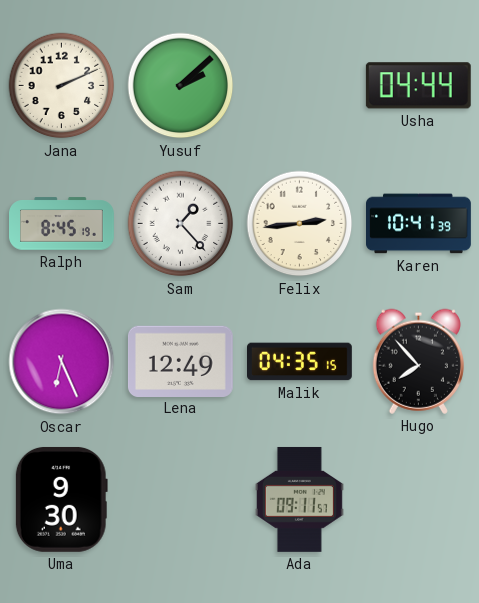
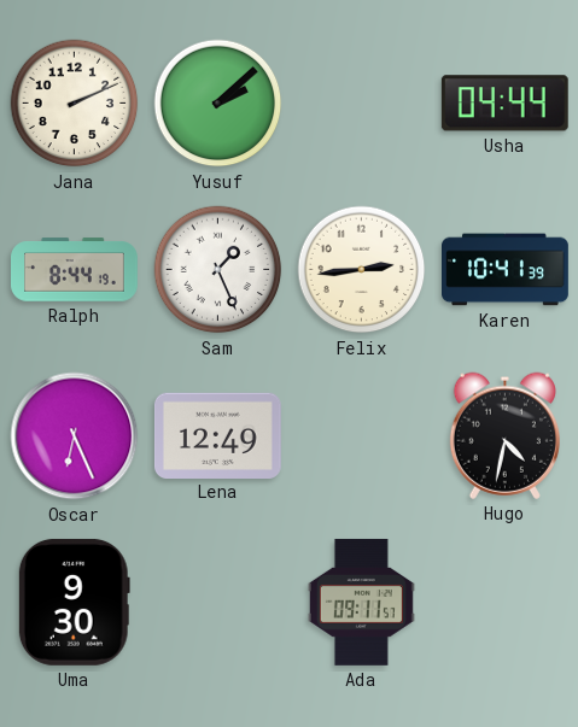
Ralph: 8:45 -> 8:44
Sam: 1:23 -> 1:26
Malik: 04:35 -> none
Hugo: 7:53 -> 4:32
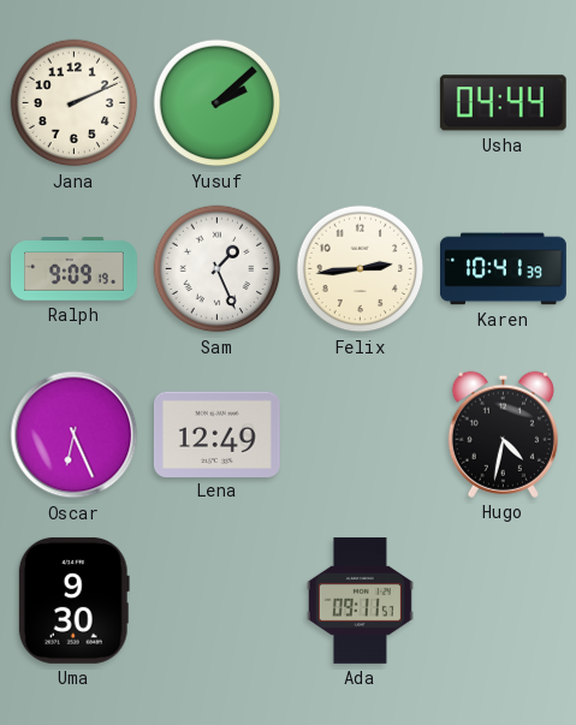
Ralph: 8:44 -> 9:09
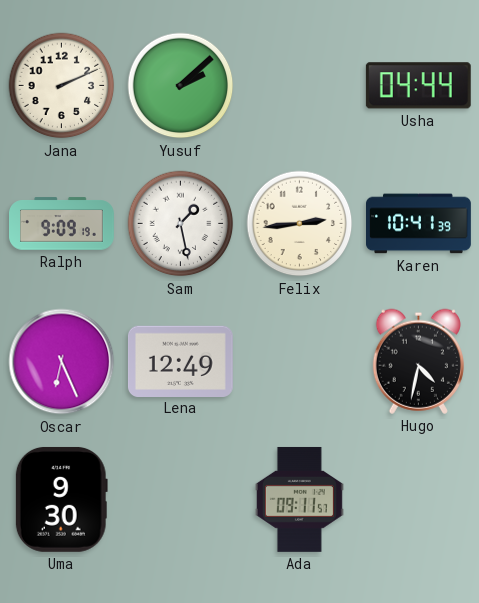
Sam: 1:26 -> 1:28
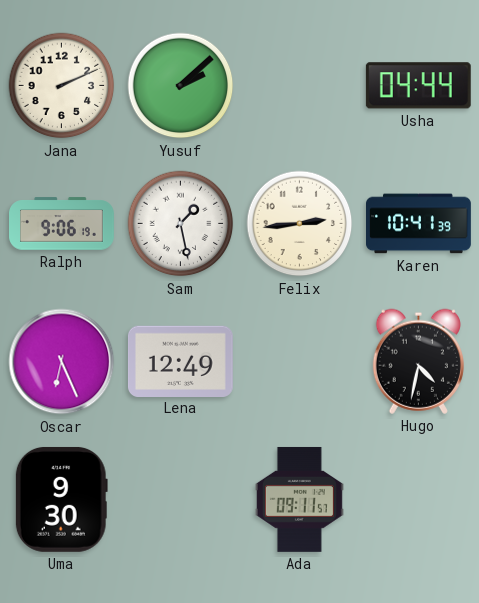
Ralph: 9:09 -> 9:06
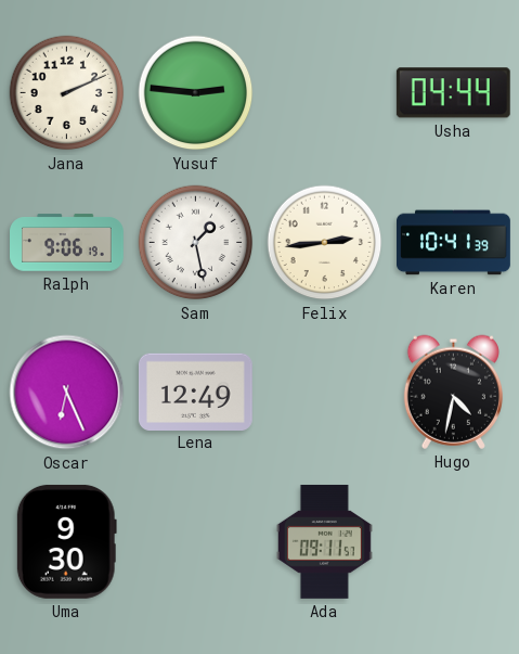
Yusuf: 2:08 -> 2:46
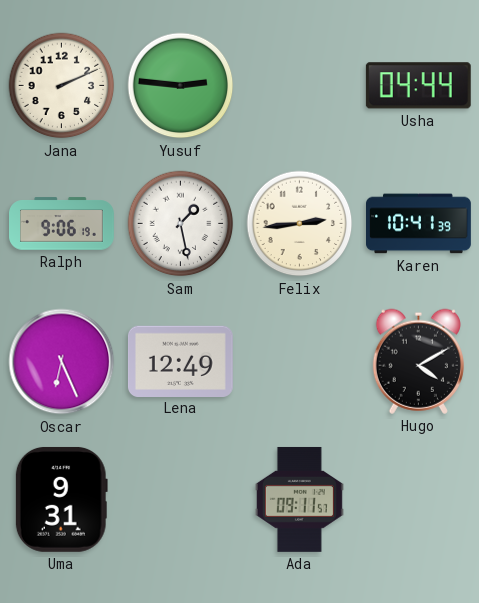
Hugo: 4:32 -> 4:10
Uma: 9:30 -> 9:31
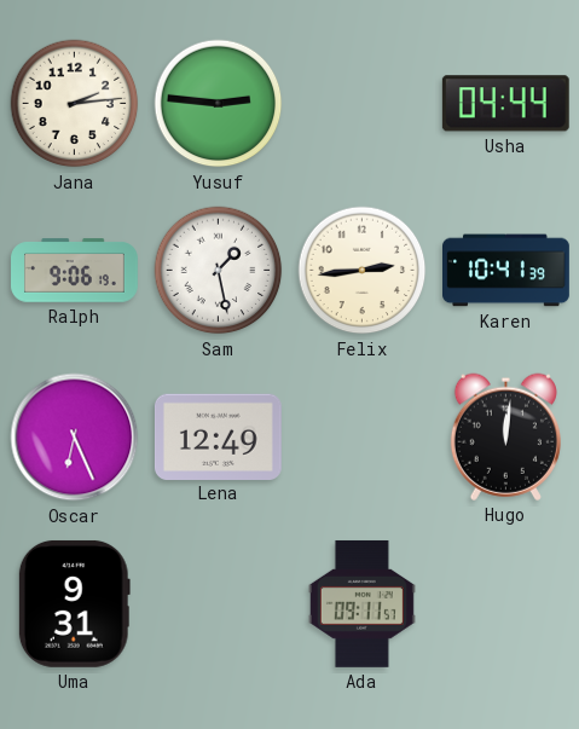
Jana: 2:11 -> 2:14
Hugo: 4:10 -> 12:01
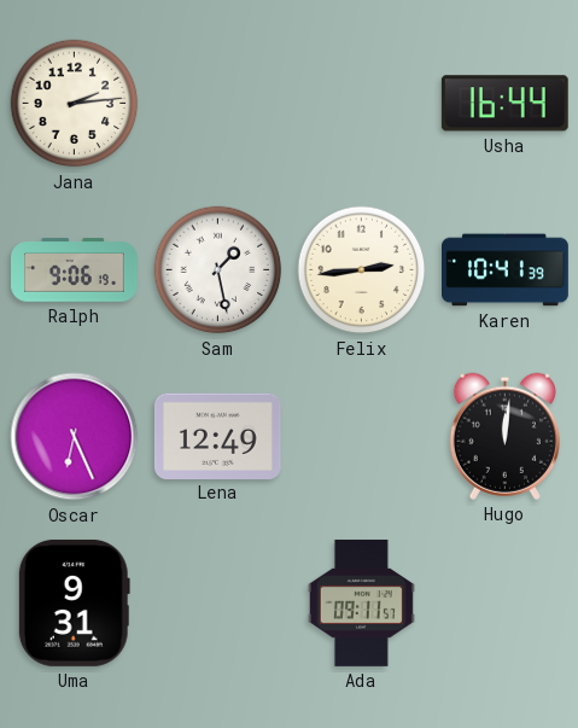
Yusuf: 2:46 -> none
Usha: 04:44 -> 16:44
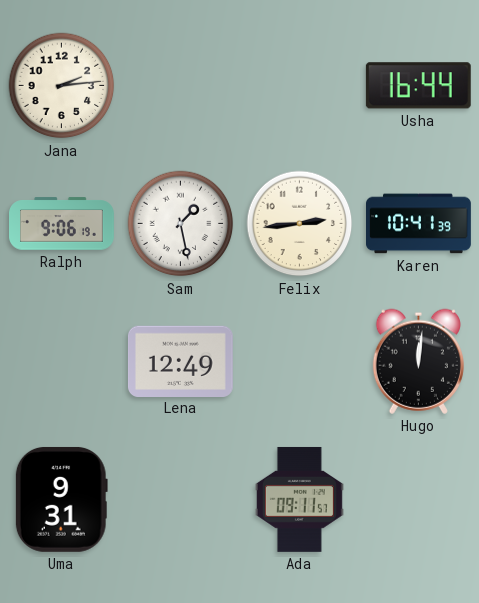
Oscar: 6:26 -> none
